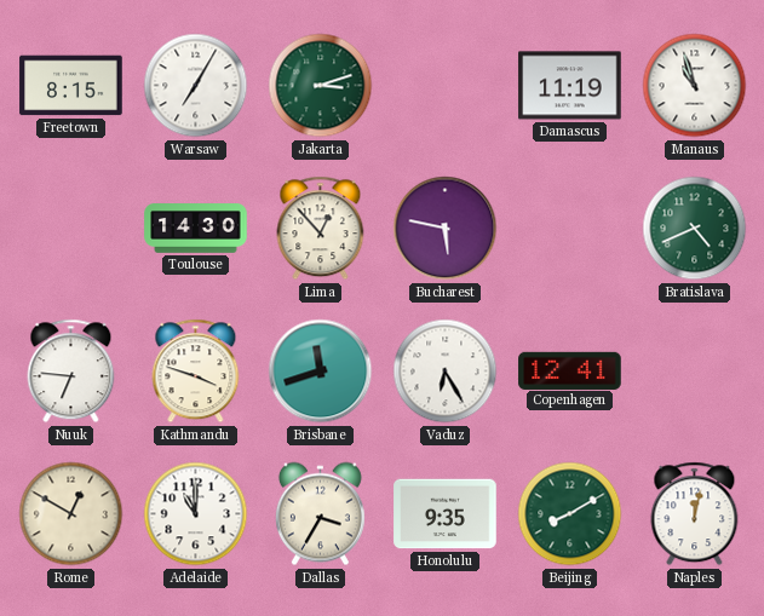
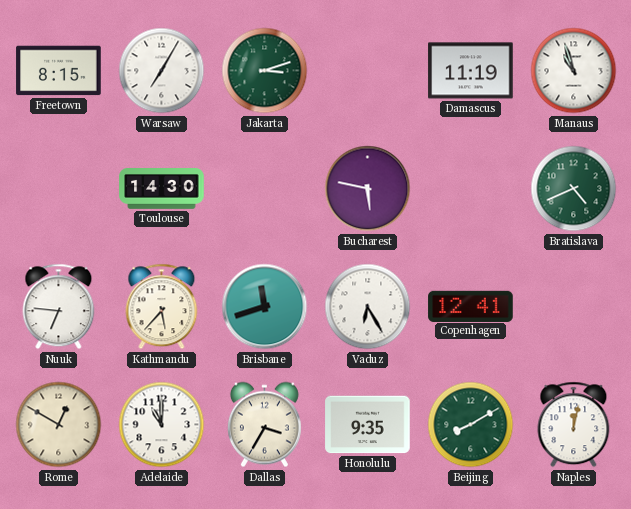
Lima: 12:53 -> none
Kathmandu: 3:48 -> 5:37
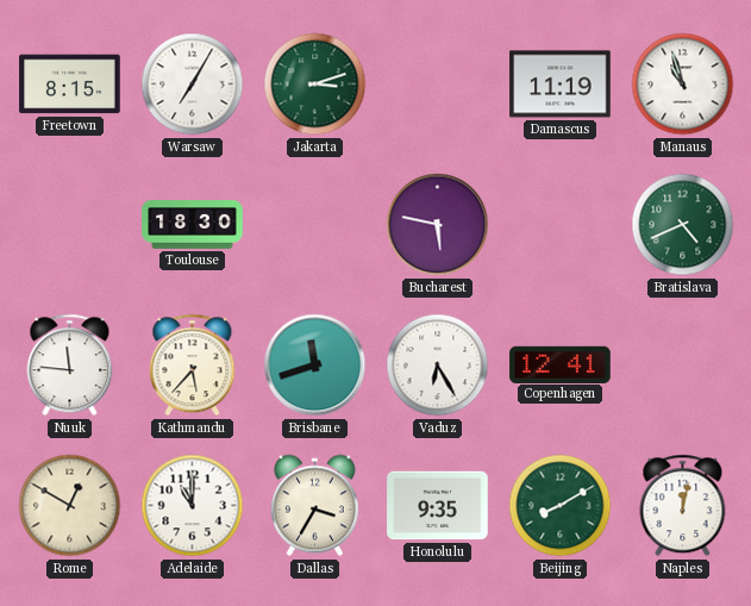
Toulouse: 14:30 -> 18:30
Nuuk: 6:46 -> 11:46
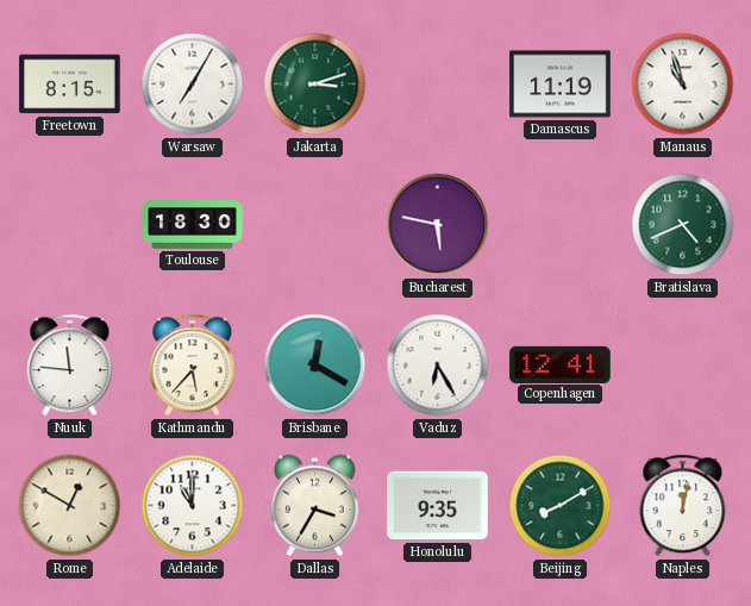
Brisbane: 11:42 -> 12:20
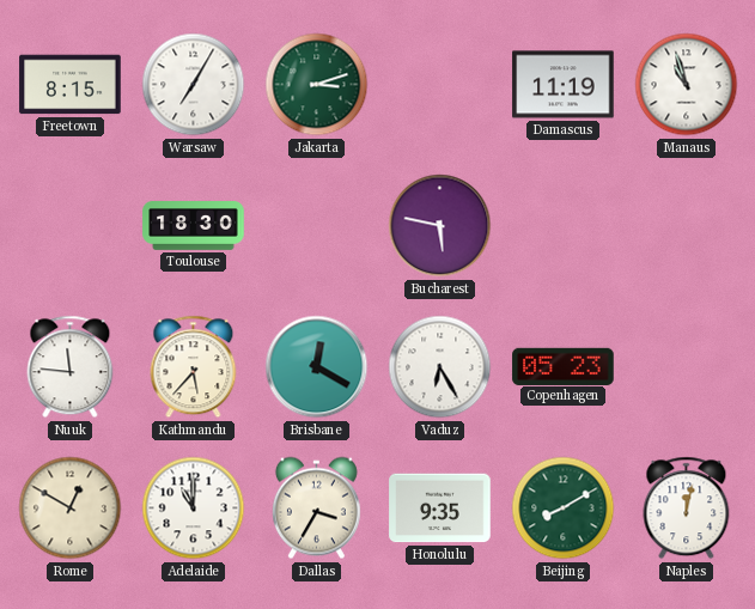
Bratislava: 4:41 -> none
Copenhagen: 12:41 -> 05:23
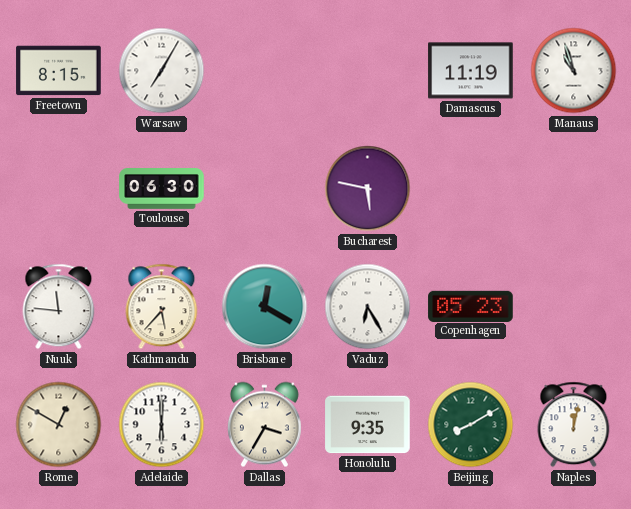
Jakarta: 3:12 -> none
Toulouse: 18:30 -> 06:30
Adelaide: 11:00 -> 6:00
